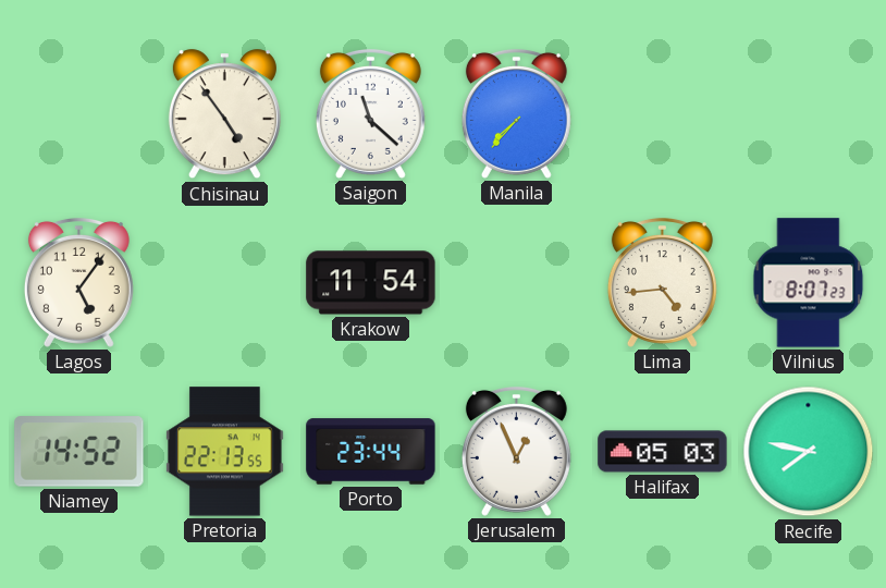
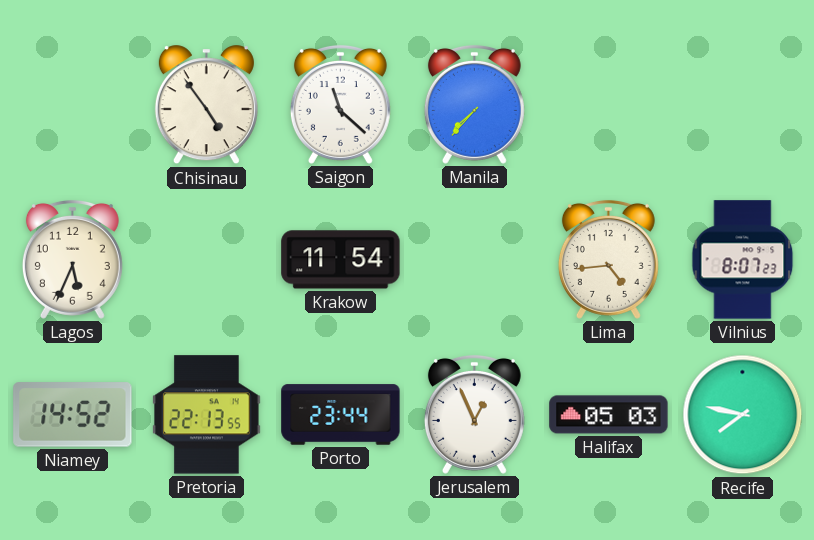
Lagos: 5:06 -> 5:34
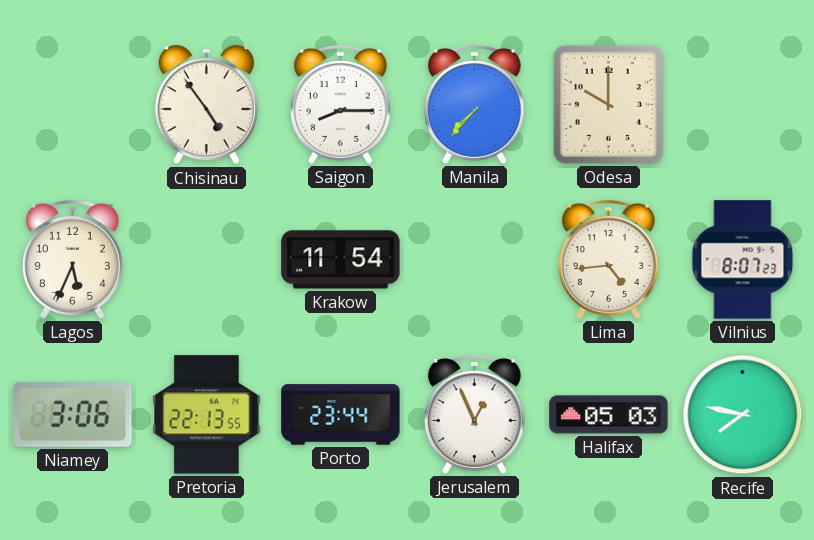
Saigon: 11:22 -> 8:15
Odesa: none -> 10:00
Niamey: 14:52 -> 3:06
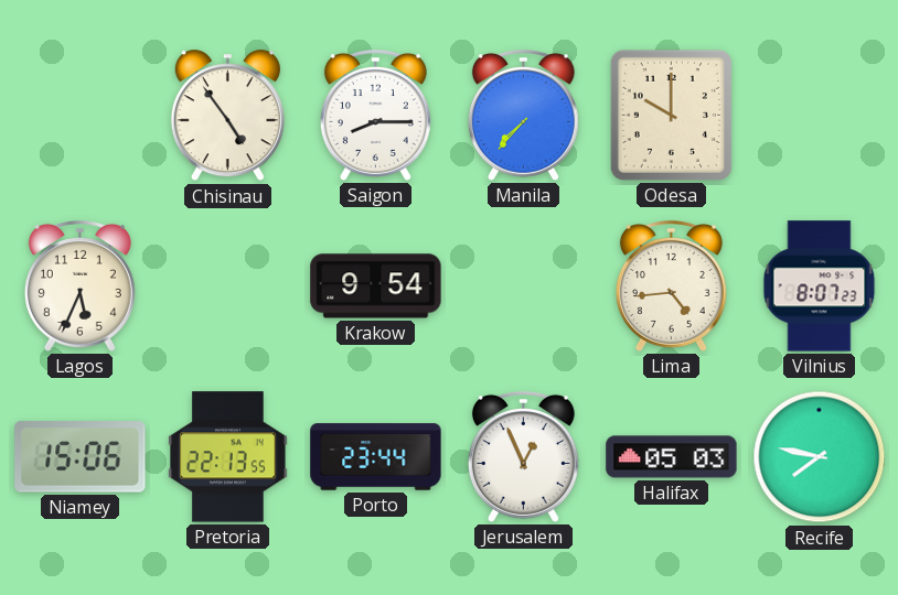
Krakow: 11:54 -> 9:54
Niamey: 3:06 -> 15:06
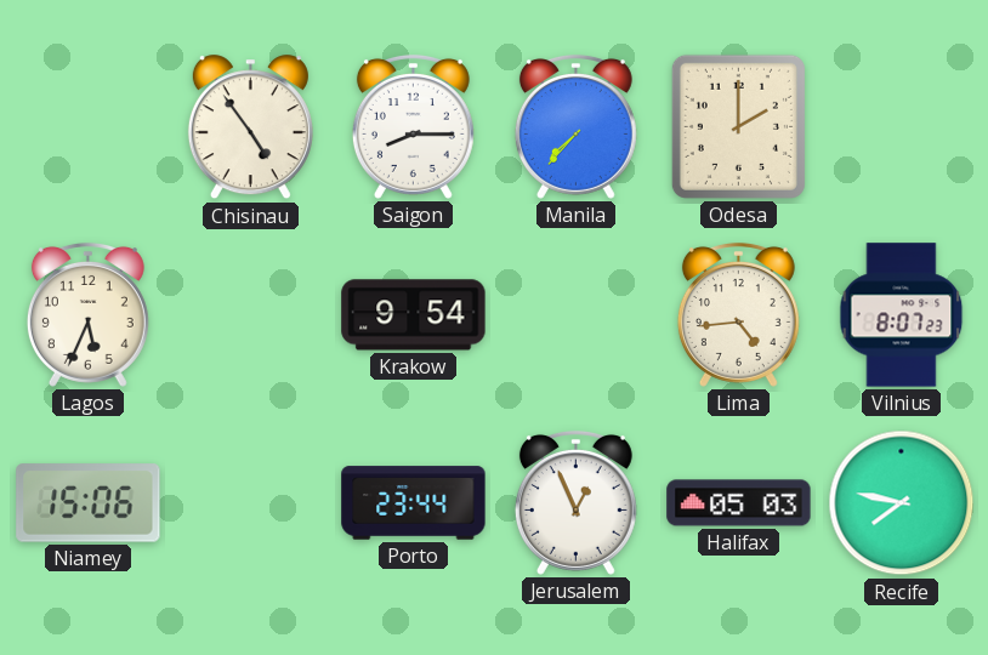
Odesa: 10:00 -> 2:00
Pretoria: 22:13 -> none
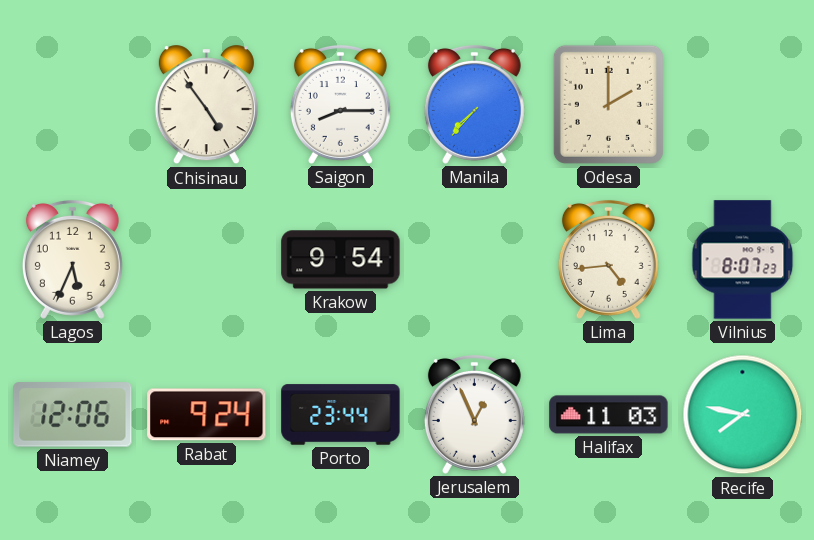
Niamey: 15:06 -> 12:06
Rabat: none -> 9:24
Halifax: 05:03 -> 11:03
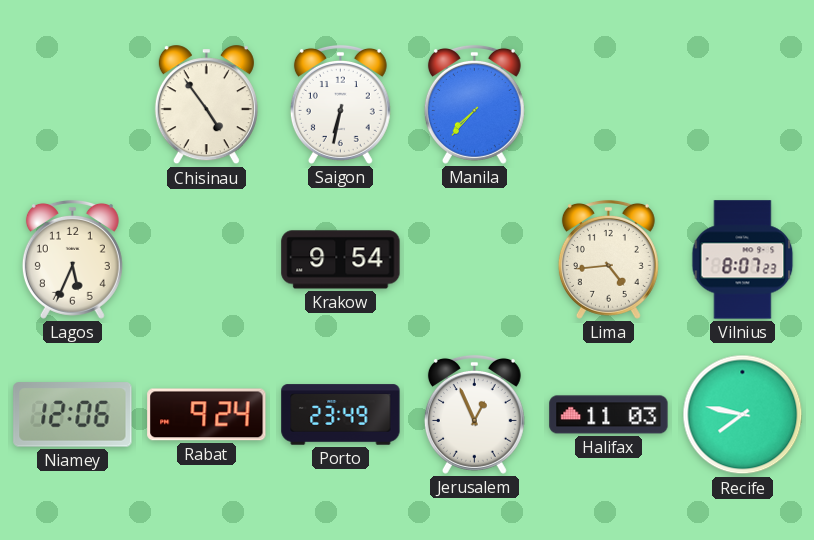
Saigon: 8:15 -> 6:32
Odesa: 2:00 -> none
Porto: 23:44 -> 23:49
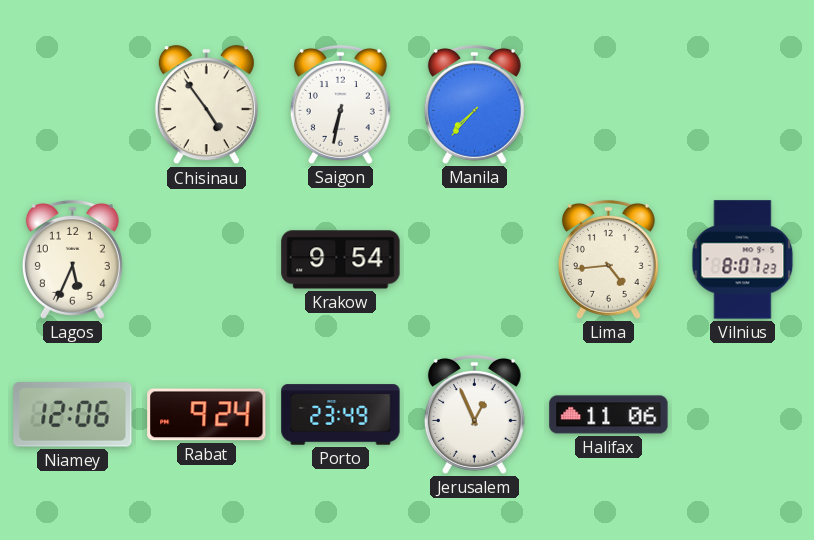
Halifax: 11:03 -> 11:06
Recife: 7:47 -> none
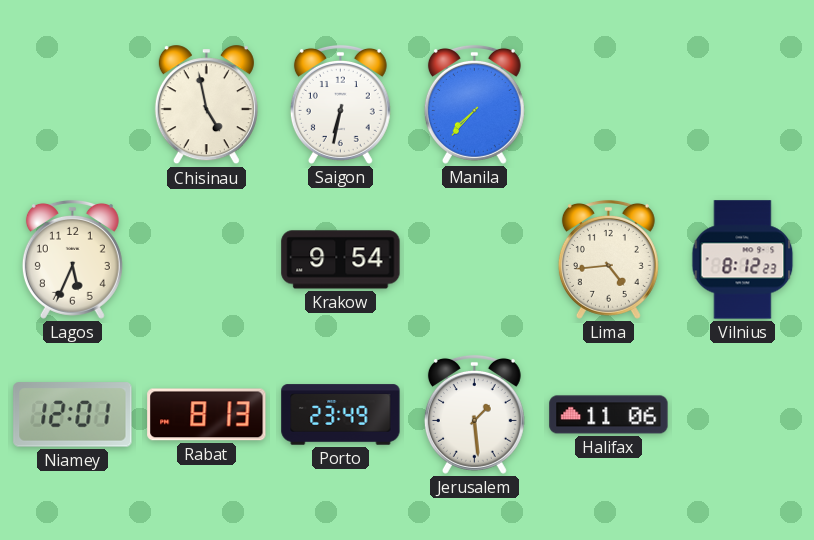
Chisinau: 4:54 -> 4:58
Vilnius: 8:07 -> 8:12
Niamey: 12:06 -> 12:01
Rabat: 9:24 -> 8:13
Jerusalem: 12:56 -> 1:29
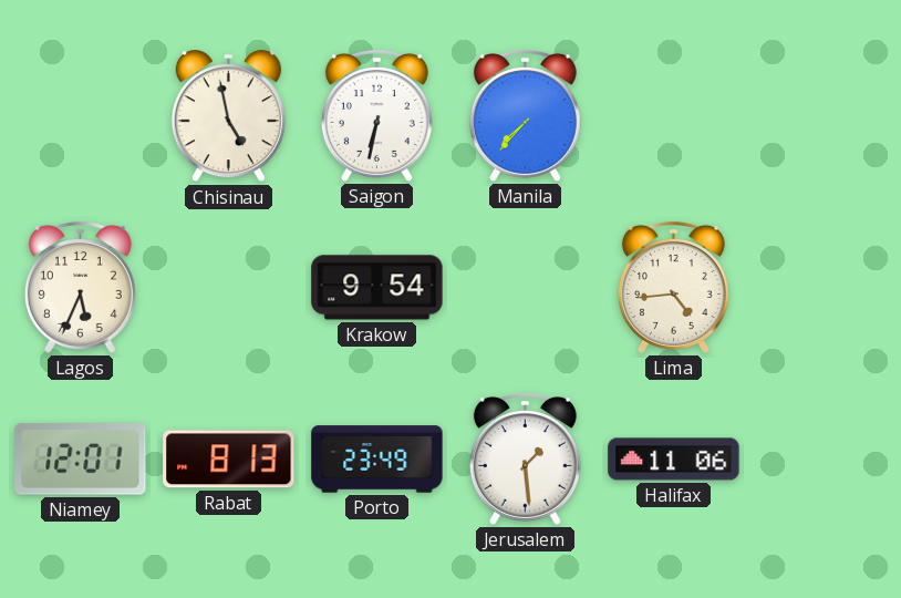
Vilnius: 8:12 -> none
